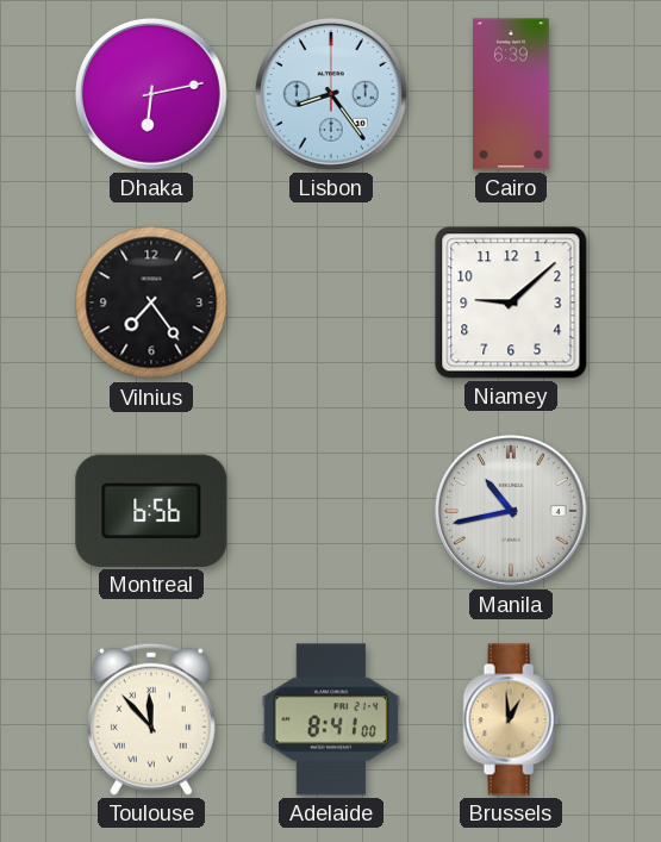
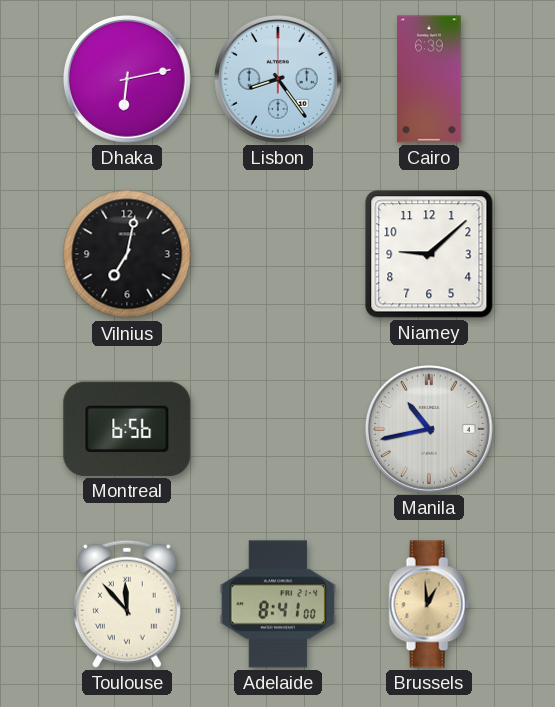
Vilnius: 7:24 -> 7:02
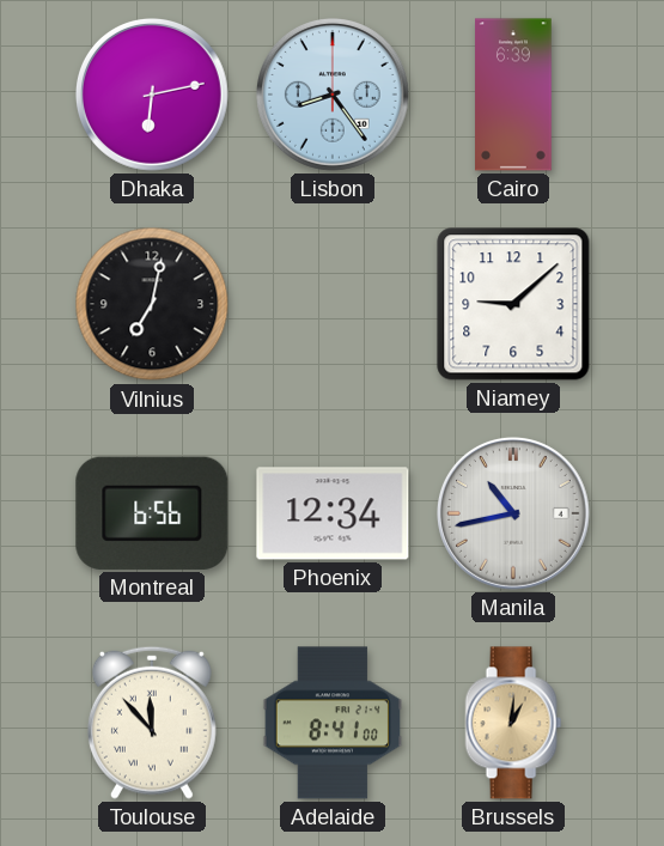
Phoenix: none -> 12:34
Brussels: 12:59 -> 1:01
